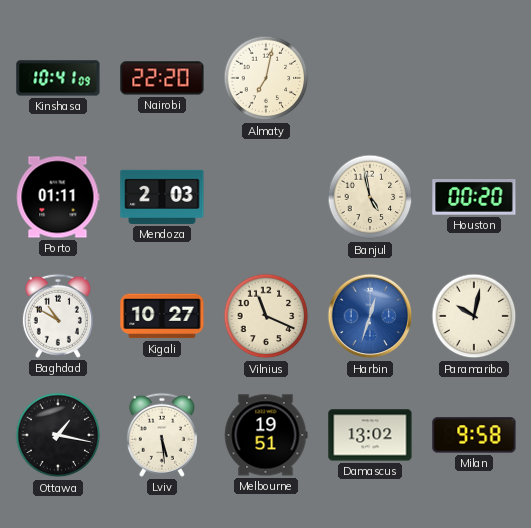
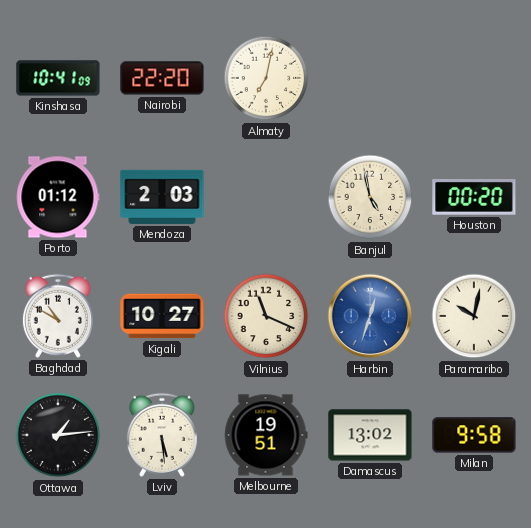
Porto: 01:11 -> 01:12
Ottawa: 1:17 -> 1:14
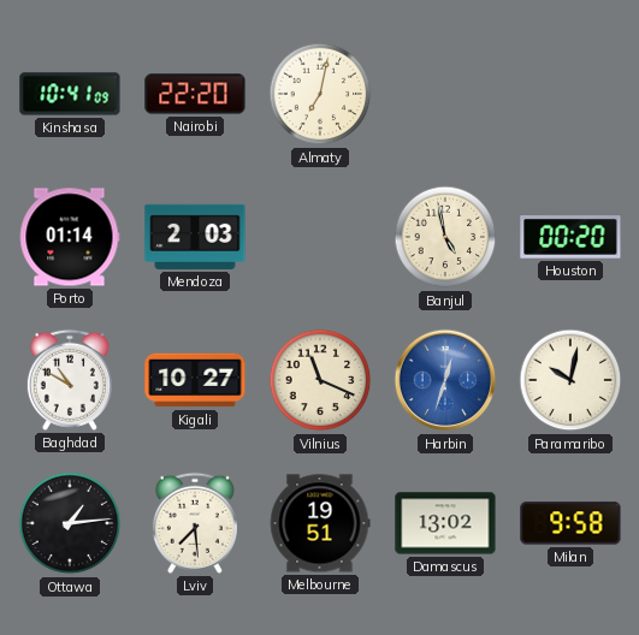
Porto: 01:12 -> 01:14
Lviv: 5:29 -> 7:29
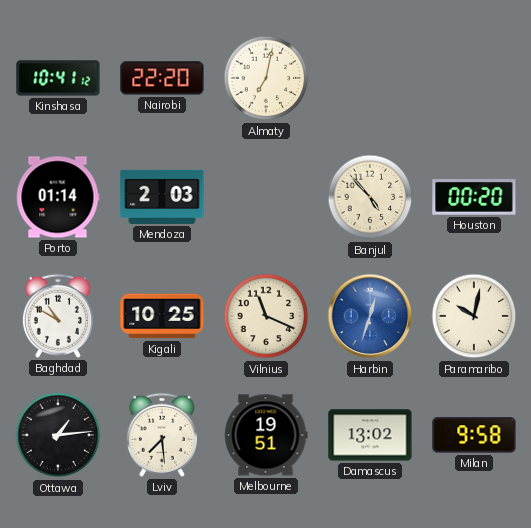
Kinshasa: 10:41:09 -> 10:41:12
Banjul: 4:58 -> 4:53
Kigali: 10:27 -> 10:25
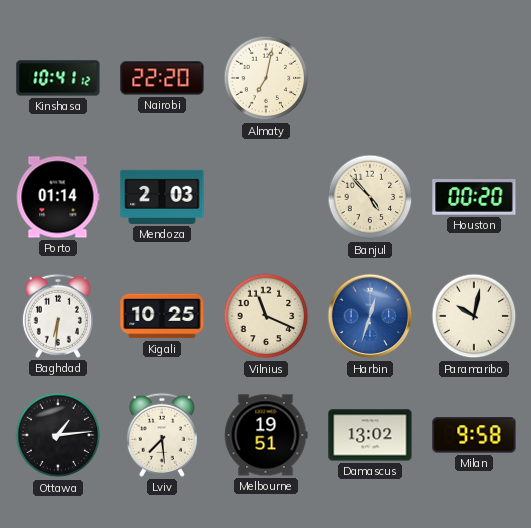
Baghdad: 10:50 -> 6:31
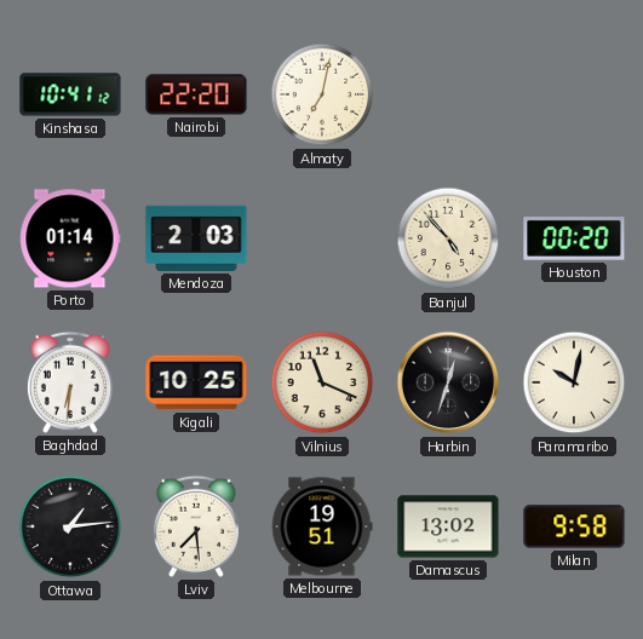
Harbin dial: blue -> black
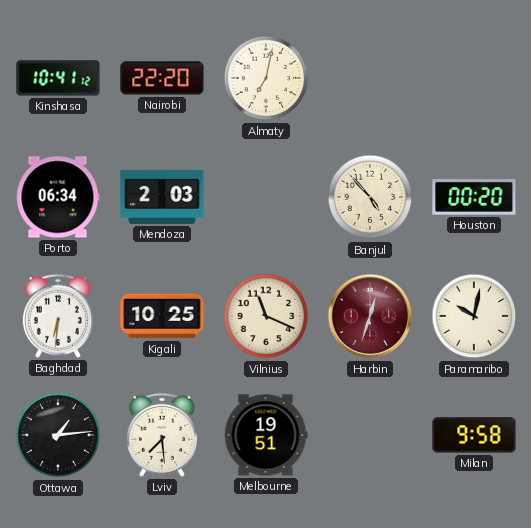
Porto: 01:14 -> 06:34
Harbin dial: black -> burgundy
Damascus: 13:02 -> none
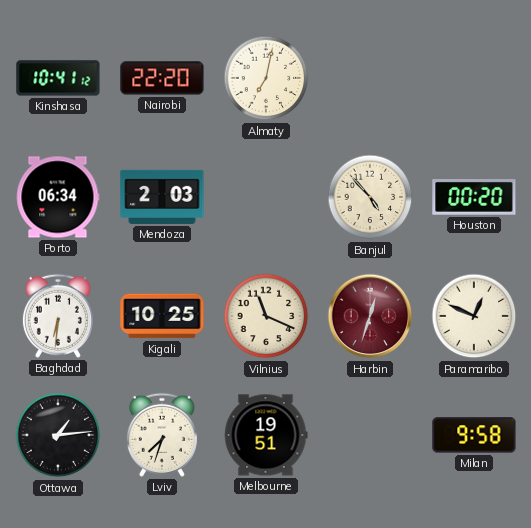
Paramaribo: 10:02 -> 12:49
Lviv: 7:29 -> 7:33
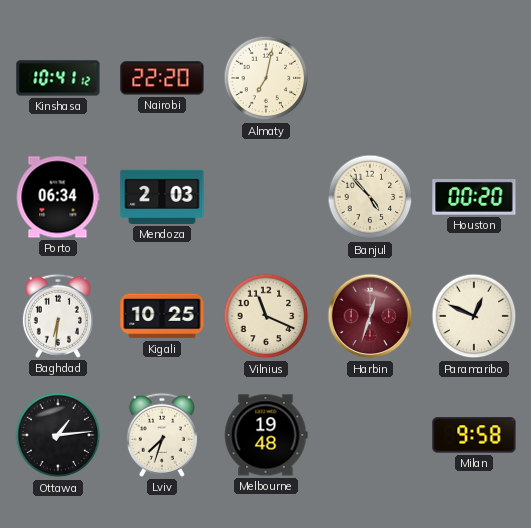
Melbourne: 19:51 -> 19:48
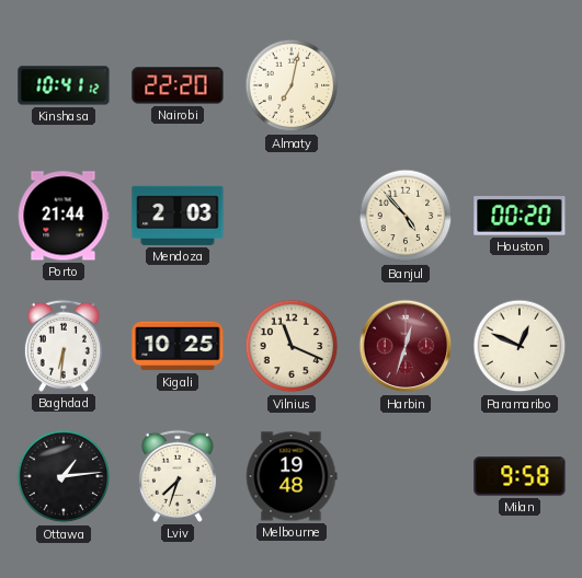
Porto: 06:34 -> 21:44
